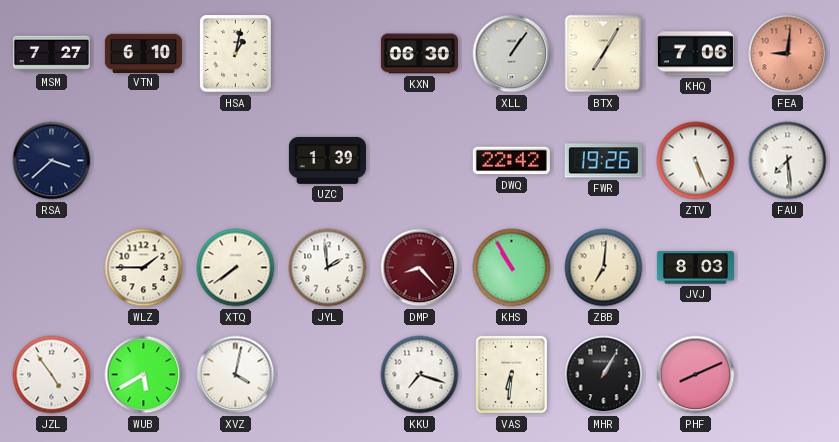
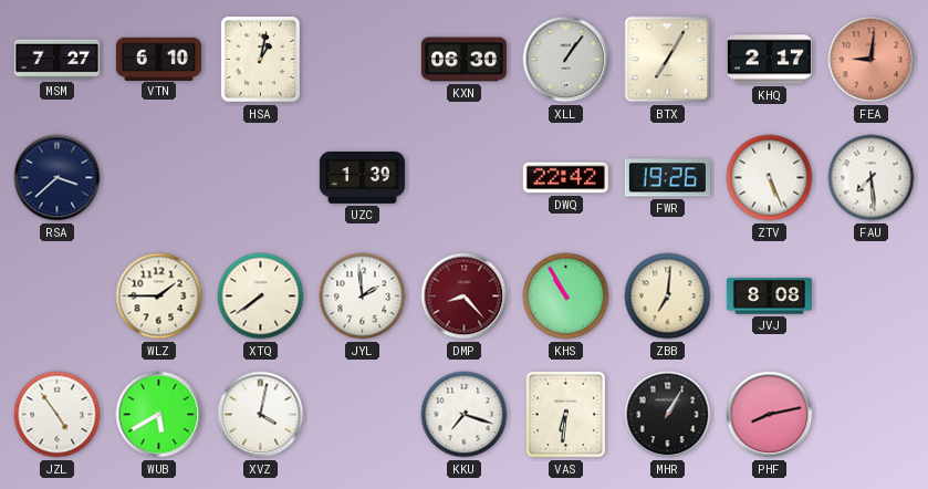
KHQ: 7:06 -> 2:17
JVJ: 8:03 -> 8:08
PHF: 8:11 -> 8:13
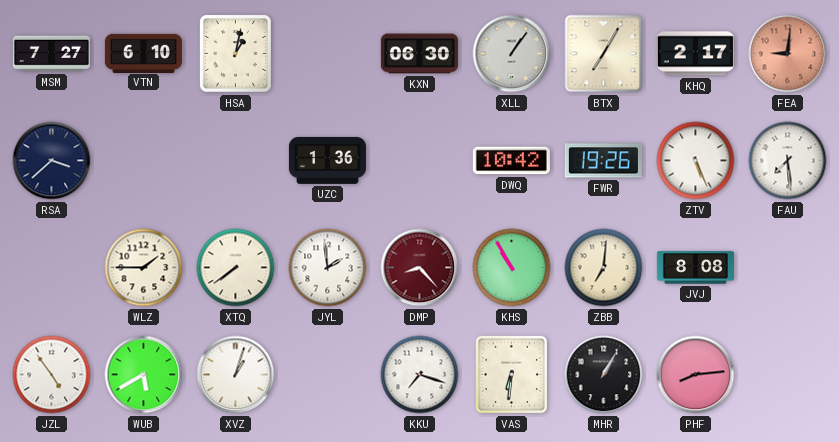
UZC: 1:39 -> 1:36
DWQ: 22:42 -> 10:42
XVZ: 4:02 -> 1:03
PHF: 8:13 -> 8:14
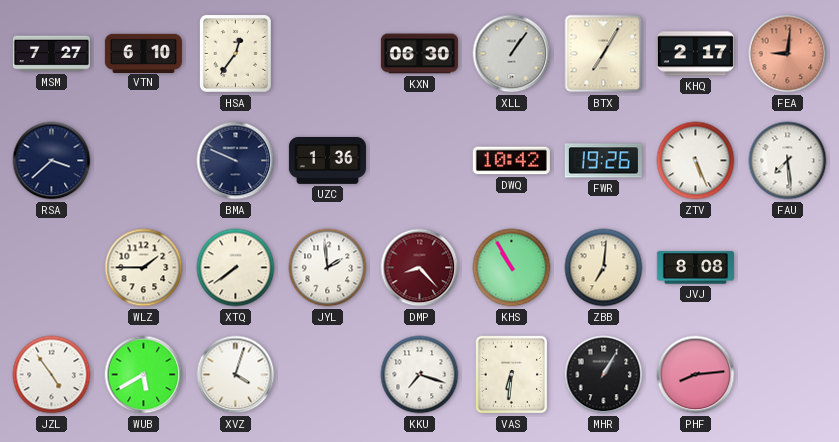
HSA: 1:02 -> 12:36
BMA: none -> 9:49
XVZ: 1:03 -> 4:03
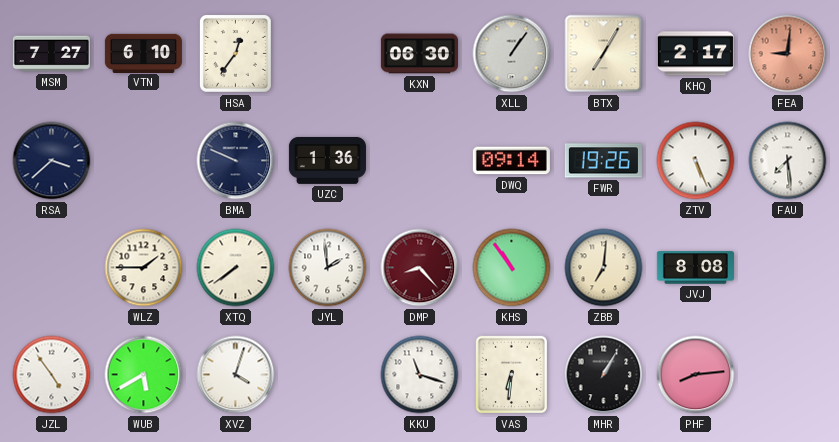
DWQ: 10:42 -> 09:14
KHS: 10:55 -> 10:54
KKU: 7:18 -> 11:18
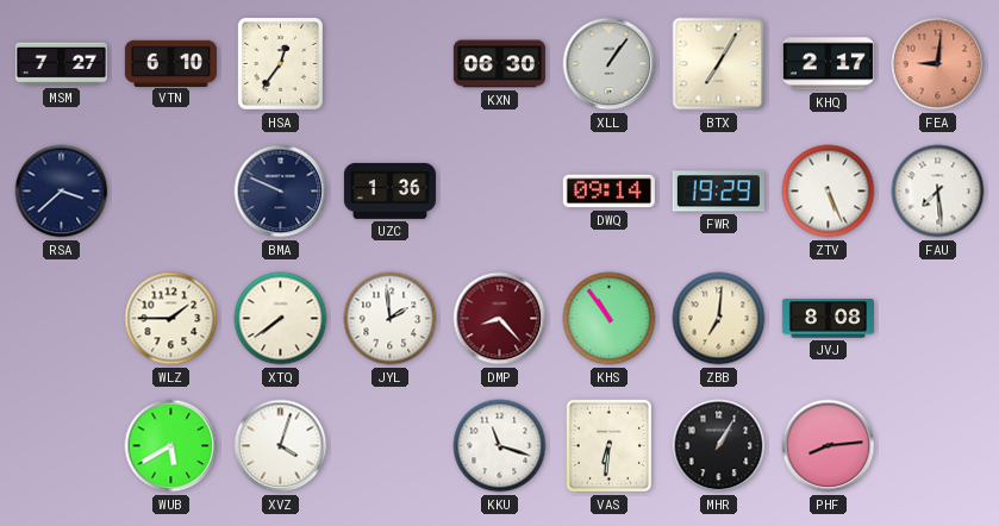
FWR: 19:26 -> 19:29
JZL: 4:54 -> none
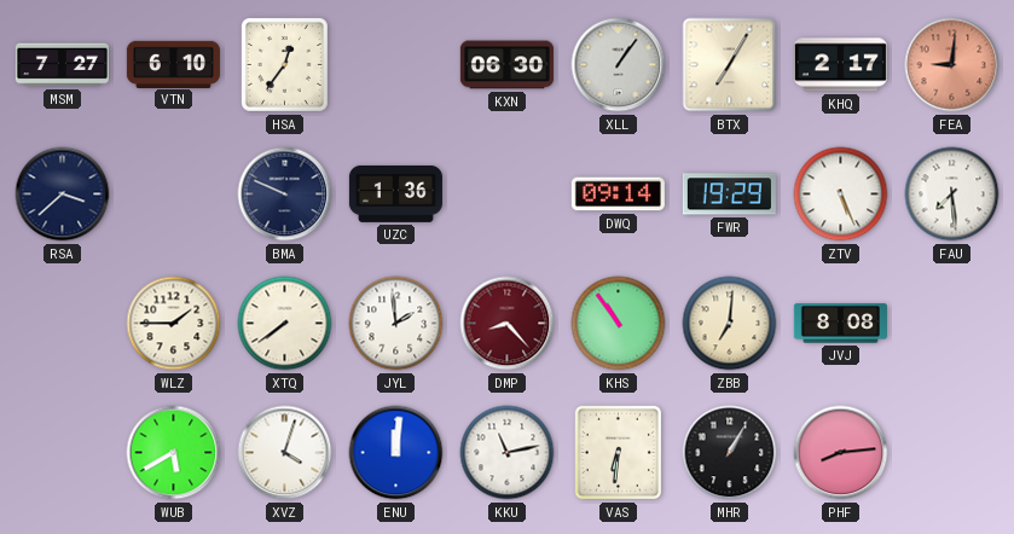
ENU: none -> 12:01
KKU: 11:18 -> 11:13
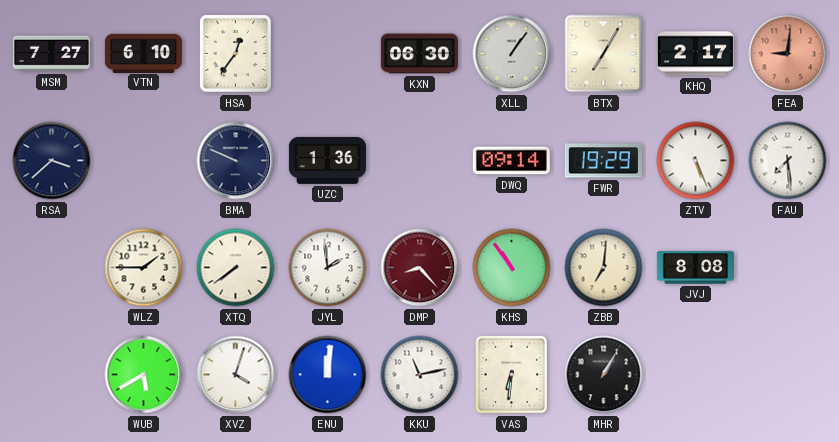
PHF: 8:14 -> none
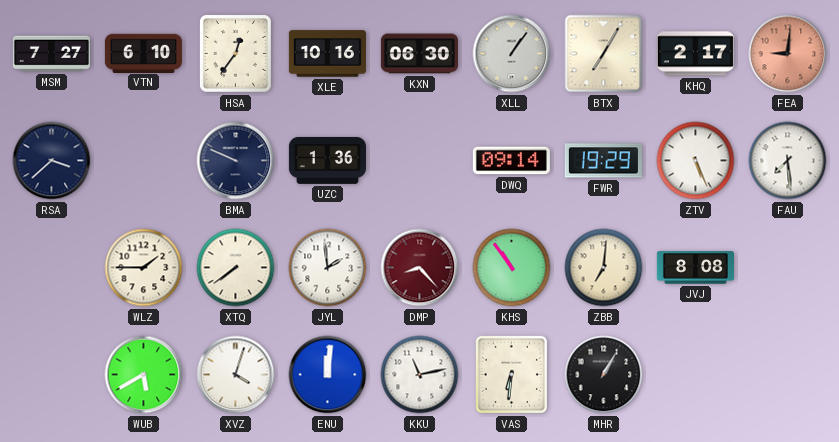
XLE: none -> 10:16
